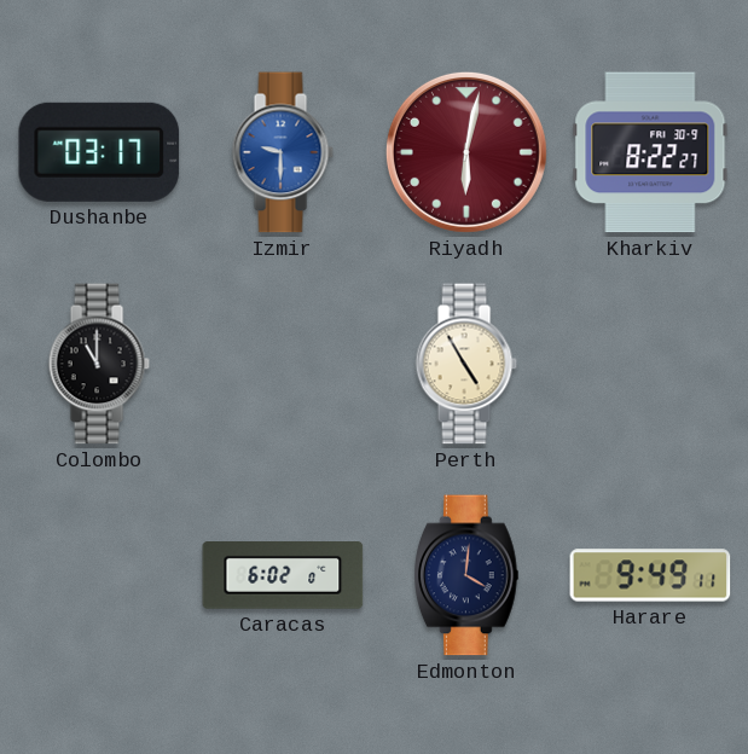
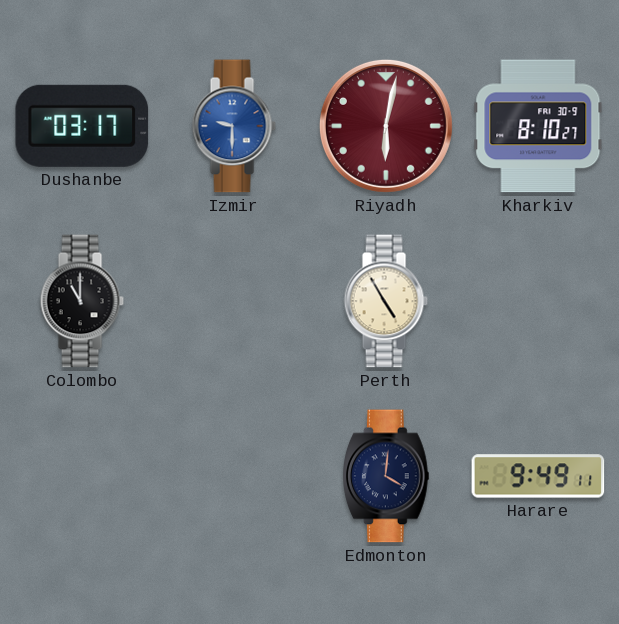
Kharkiv: 8:22 -> 8:10
Caracas: 6:02 -> none
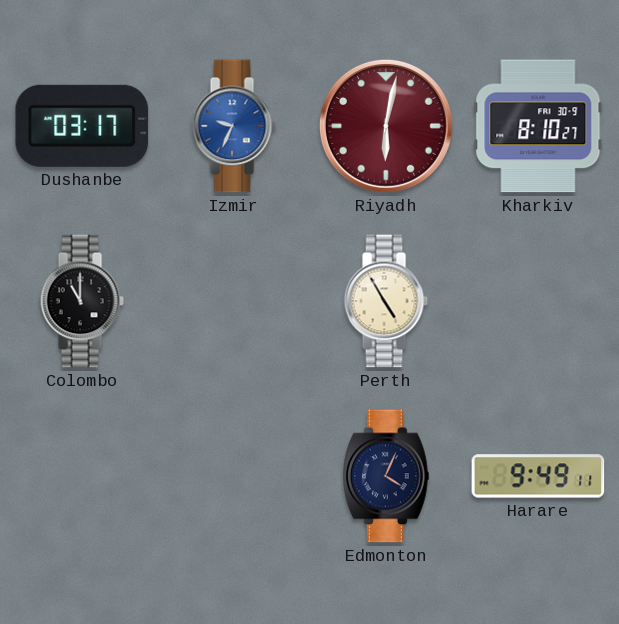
Izmir: 9:30 -> 9:34
Edmonton: 4:01 -> 4:04
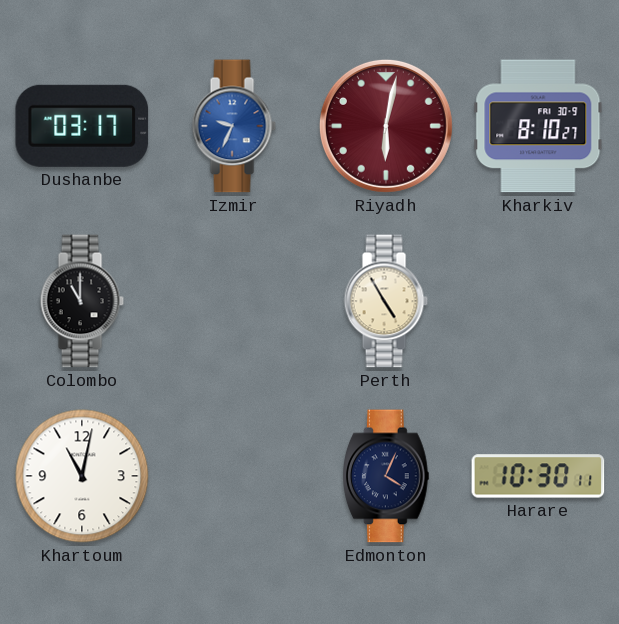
Khartoum: none -> 11:02
Harare: 9:49 -> 10:30
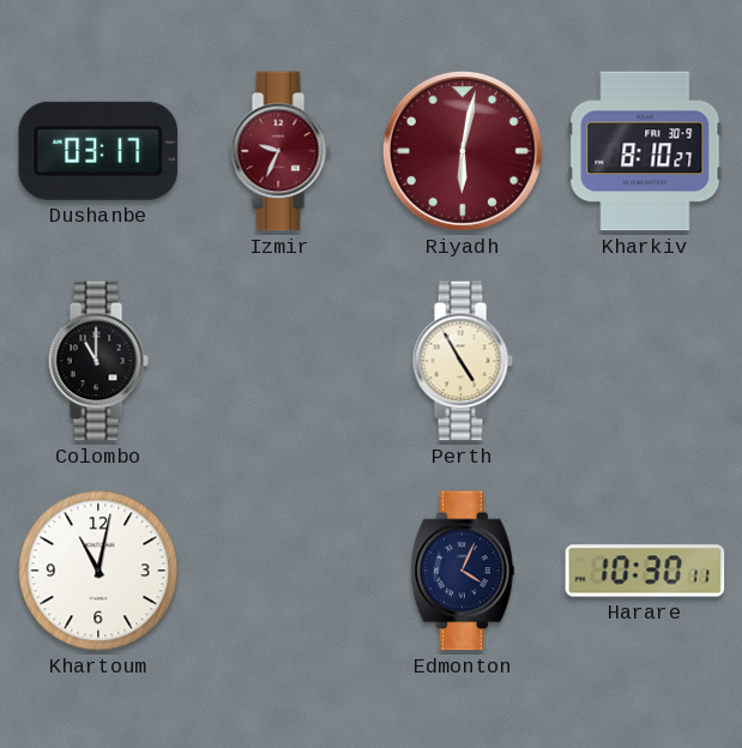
Izmir dial: blue -> burgundy
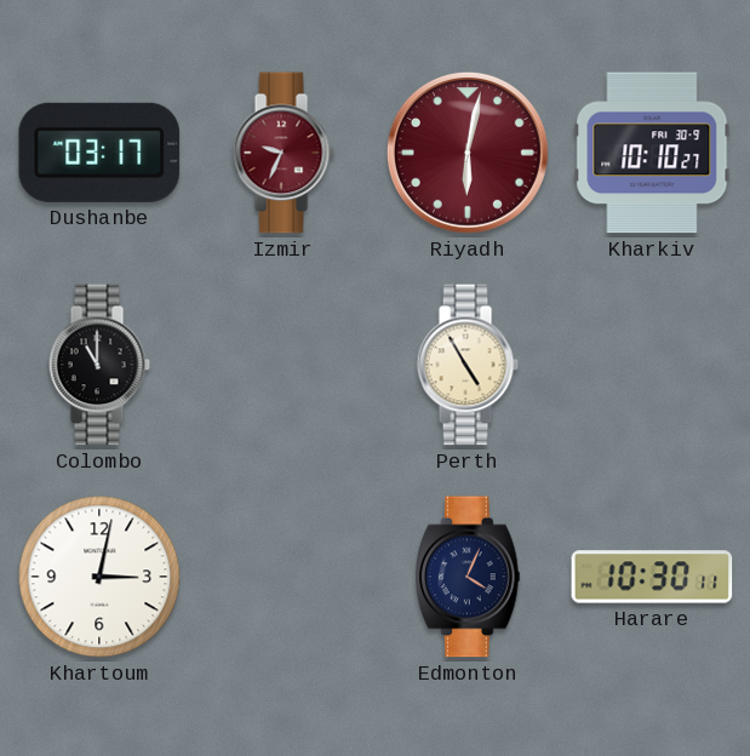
Kharkiv: 8:10 -> 10:10
Khartoum: 11:02 -> 3:02
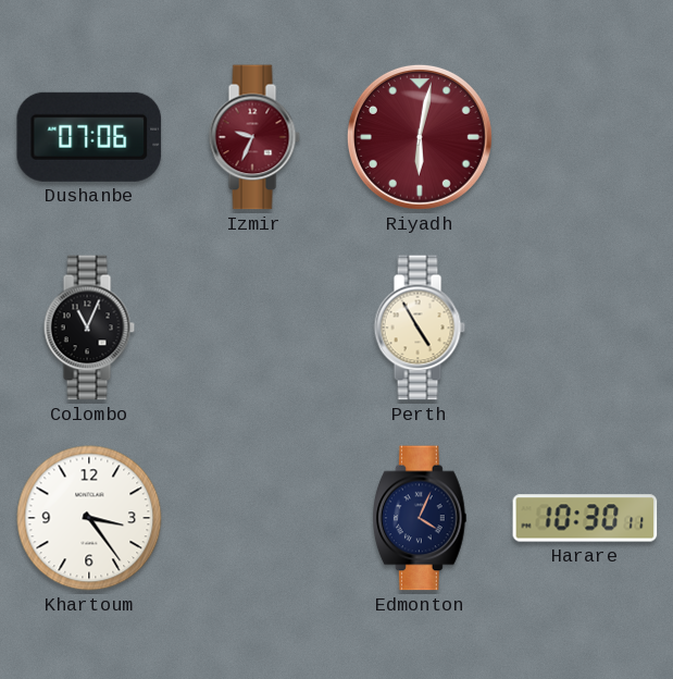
Dushanbe: 03:17 -> 07:06
Kharkiv: 10:10 -> none
Colombo: 11:00 -> 11:04
Khartoum: 3:02 -> 3:24
